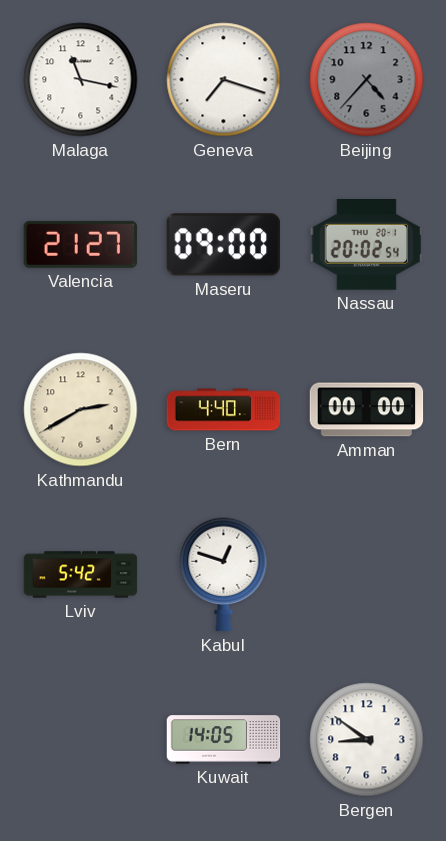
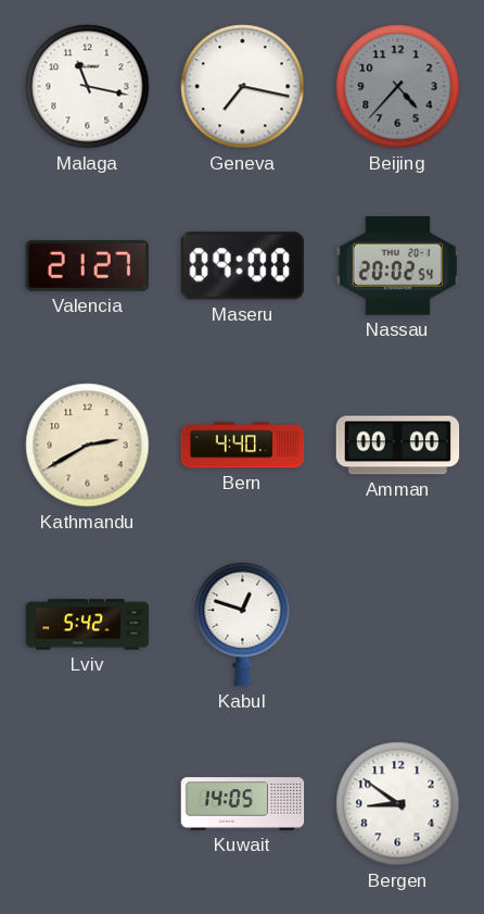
Geneva: 7:18 -> 7:17
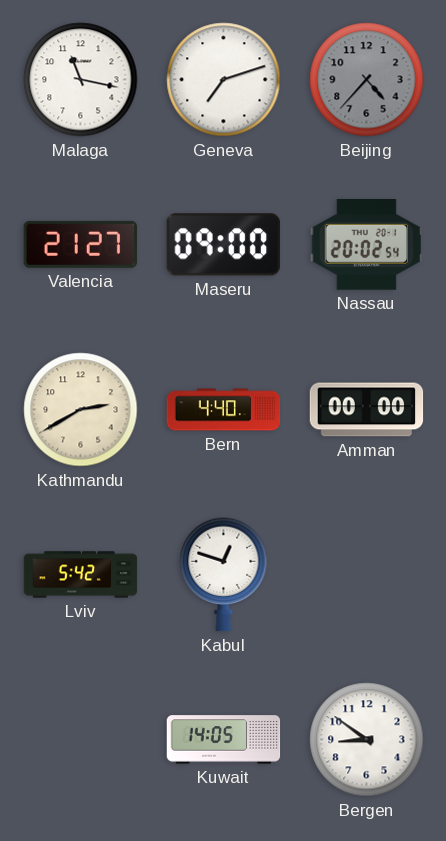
Geneva: 7:17 -> 7:12
